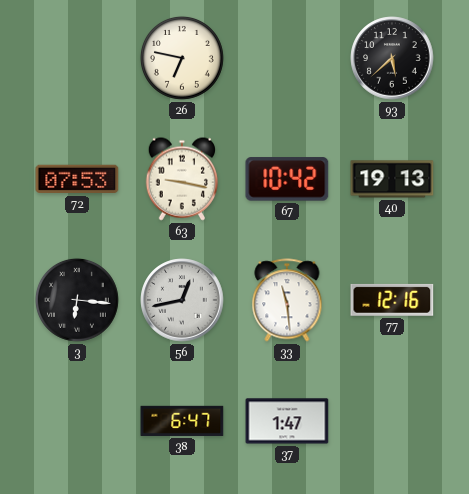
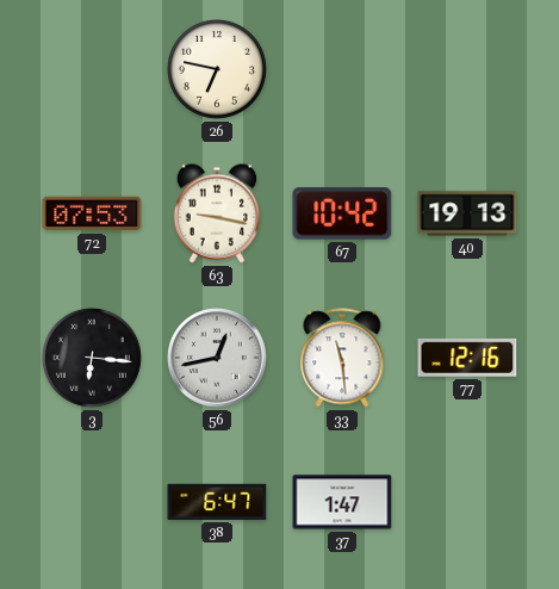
93: 5:38 -> none
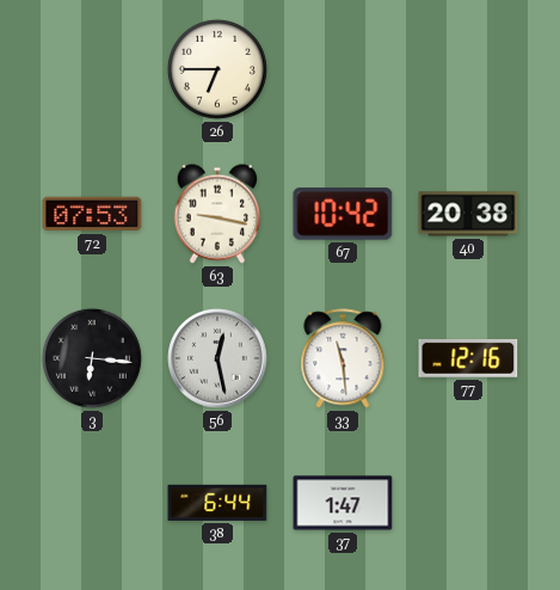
26: 6:47 -> 6:45
40: 19:13 -> 20:38
56: 12:43 -> 12:28
38: 6:47 -> 6:44
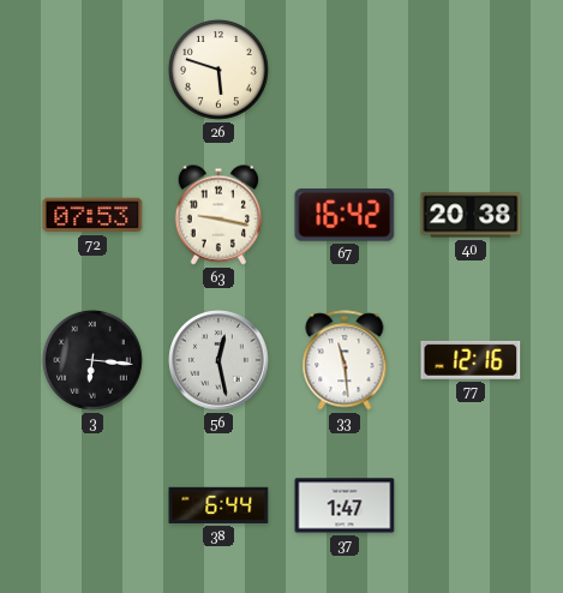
26: 6:45 -> 5:48
67: 10:42 -> 16:42
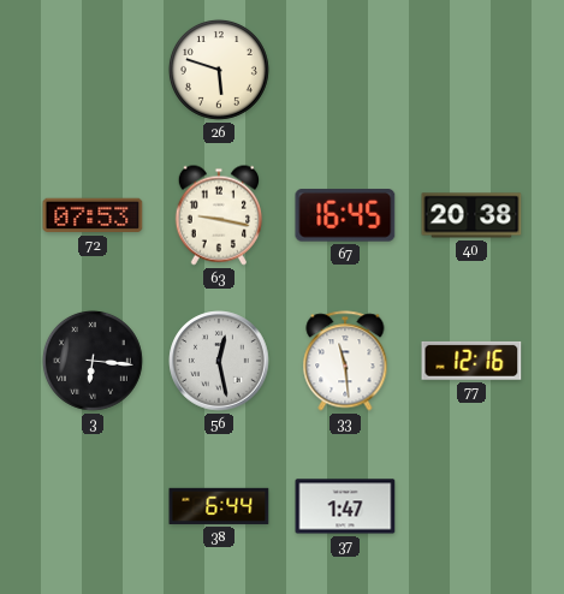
67: 16:42 -> 16:45
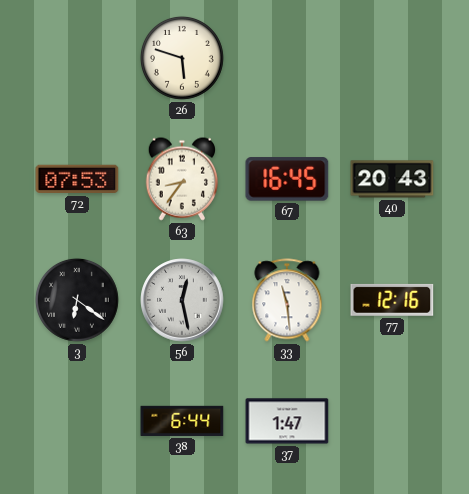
63: 9:17 -> 8:36
40: 20:38 -> 20:43
3: 6:16 -> 6:21
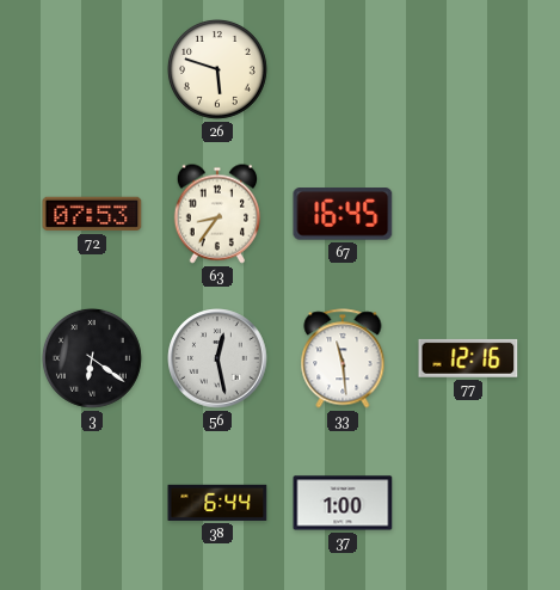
40: 20:43 -> none
37: 1:47 -> 1:00
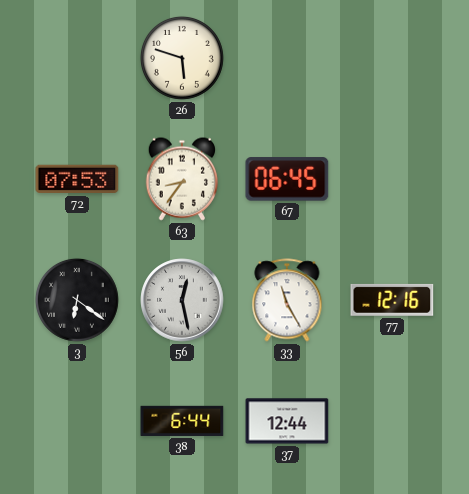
67: 16:45 -> 06:45
33: 11:29 -> 11:25
37: 1:00 -> 12:44
